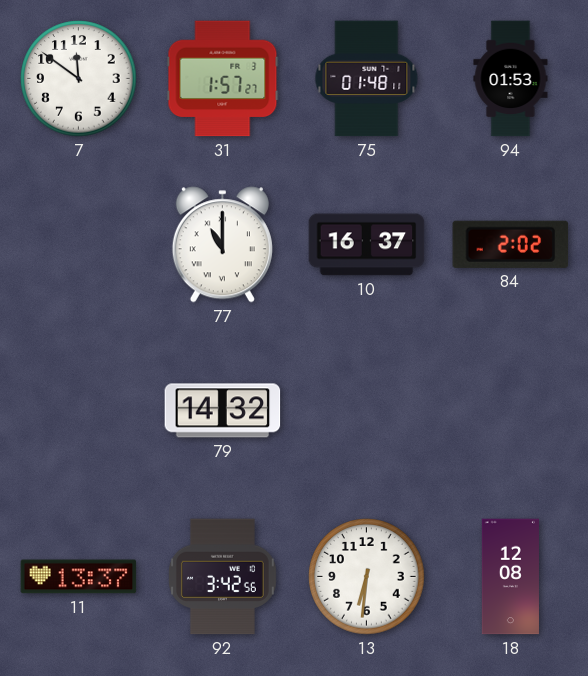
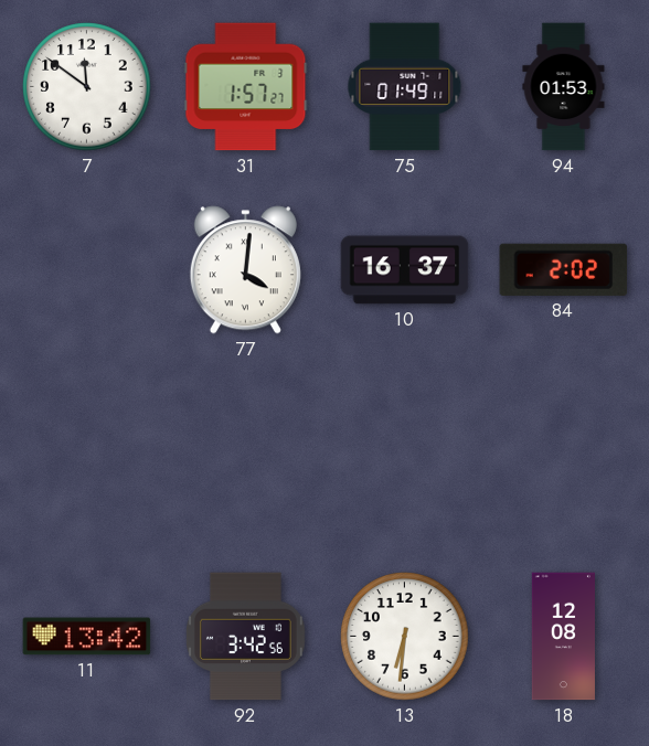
75: 01:48 -> 01:49
77: 11:00 -> 4:01
79: 14:32 -> none
11: 13:37 -> 13:42
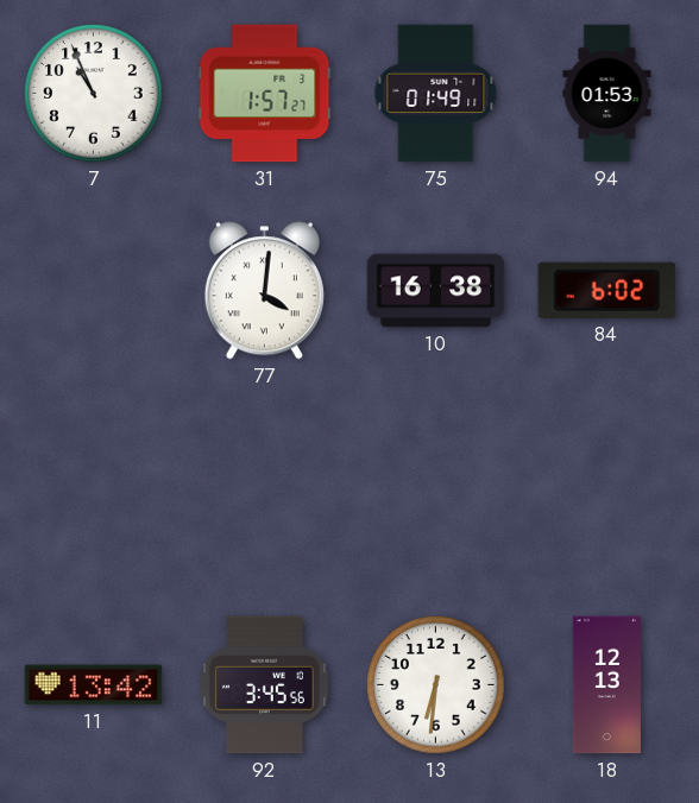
7: 11:51 -> 10:56
10: 16:37 -> 16:38
84: 2:02 -> 6:02
92: 3:42 -> 3:45
18: 12:08 -> 12:13
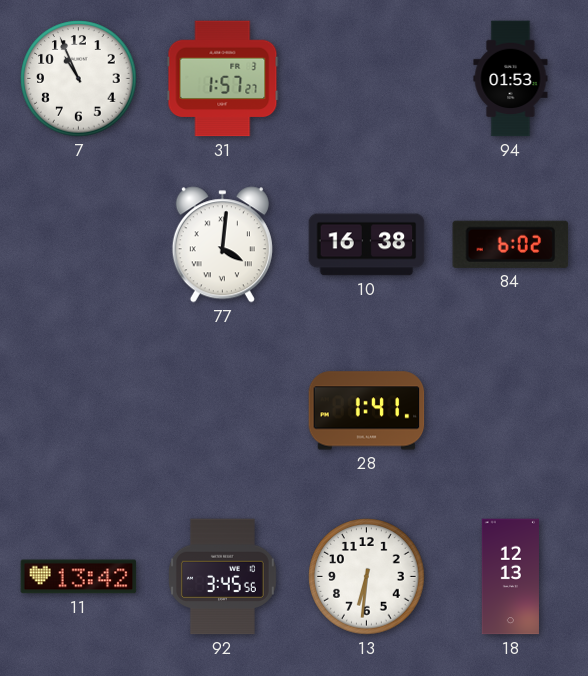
75: 01:49 -> none
28: none -> 1:41
